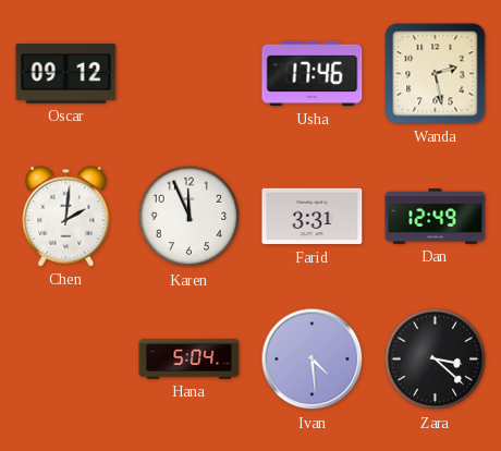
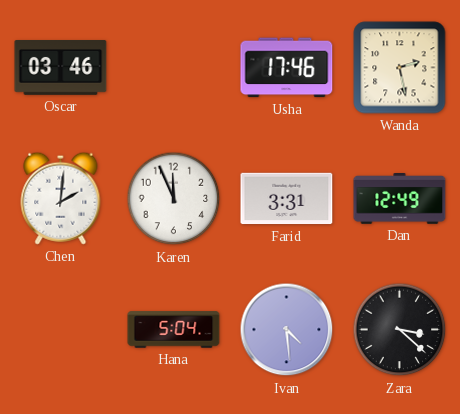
Oscar: 09:12 -> 03:46
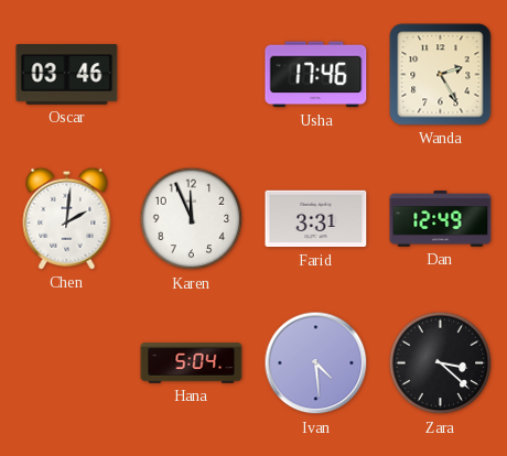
Wanda: 2:28 -> 2:25
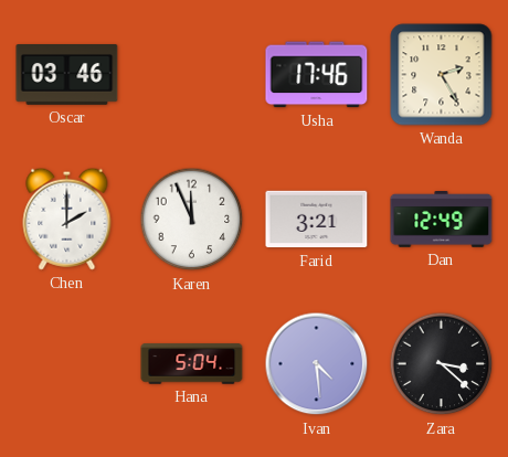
Chen: 2:01 -> 2:00
Farid: 3:31 -> 3:21
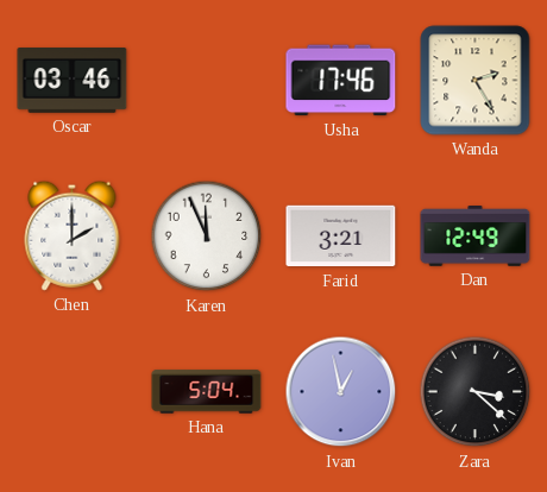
Ivan: 4:29 -> 12:58
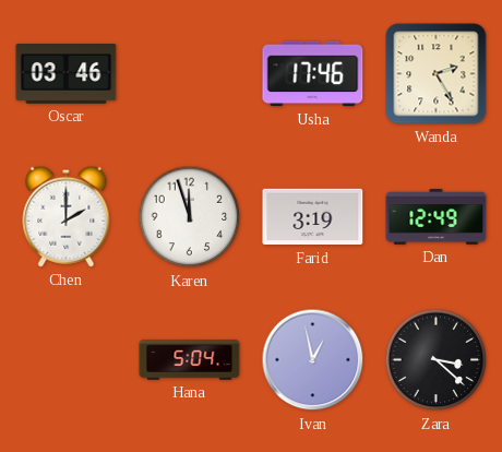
Karen: 11:56 -> 11:57
Farid: 3:21 -> 3:19
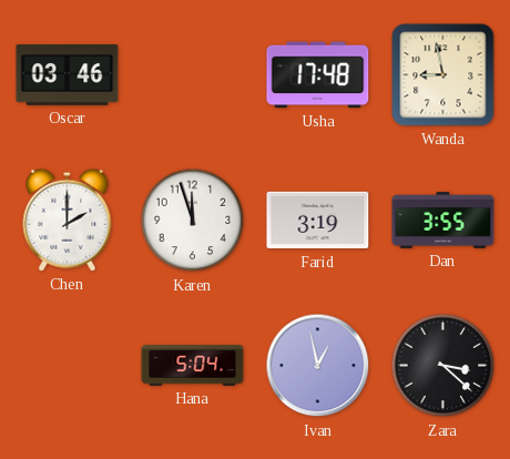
Usha: 17:46 -> 17:48
Wanda: 2:25 -> 8:58
Dan: 12:49 -> 3:55
